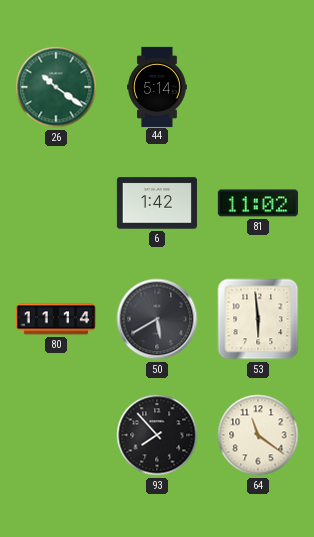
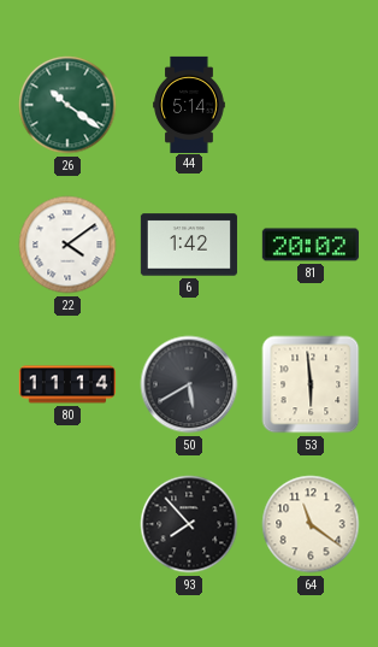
22: none -> 4:09
81: 11:02 -> 20:02
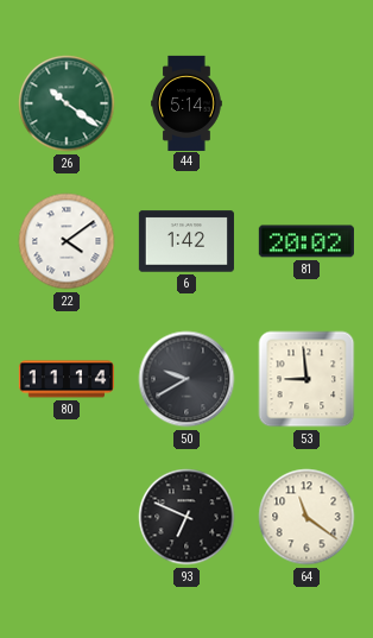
50: 5:40 -> 9:40
53: 5:59 -> 8:59
93: 7:53 -> 6:49
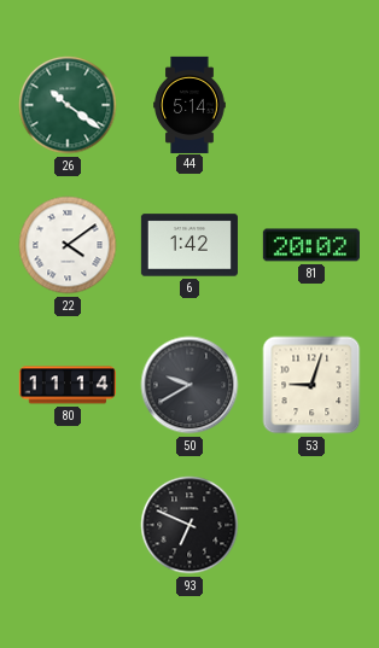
53: 8:59 -> 9:03
64: 11:21 -> none
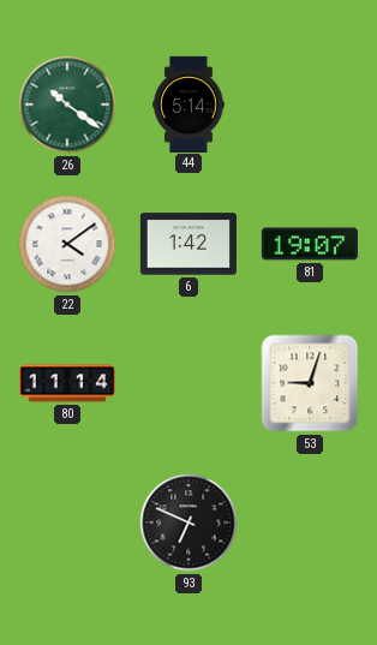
81: 20:02 -> 19:07
50: 9:40 -> none
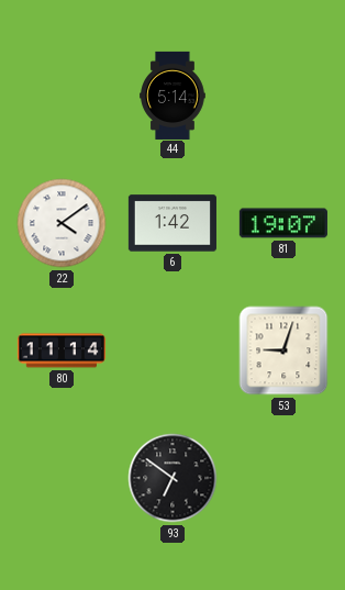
26: 10:21 -> none
93: 6:49 -> 6:51
